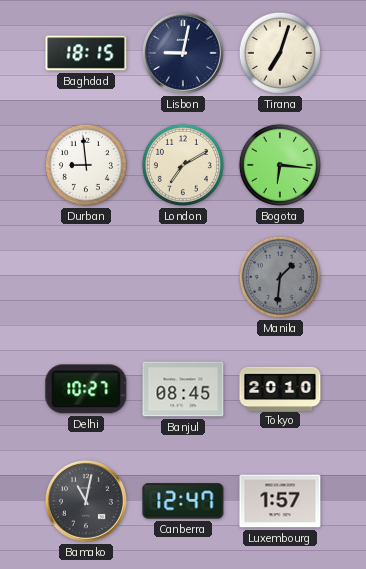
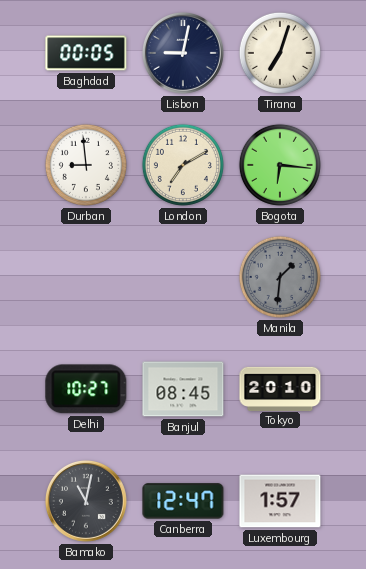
Baghdad: 18:15 -> 00:05
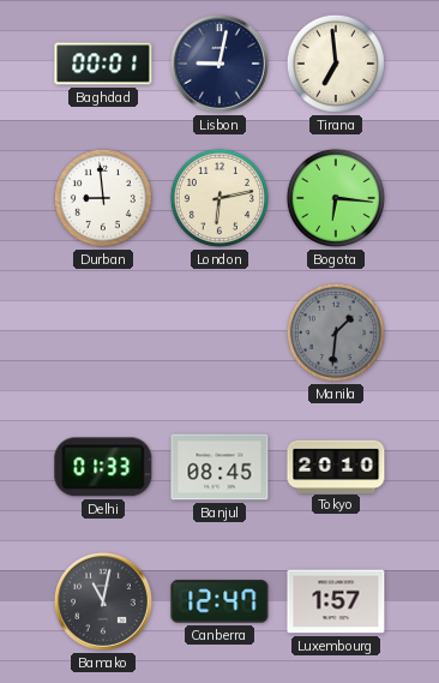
Baghdad: 00:05 -> 00:01
Tirana: 7:03 -> 6:59
London: 7:10 -> 6:13
Delhi: 10:27 -> 01:33
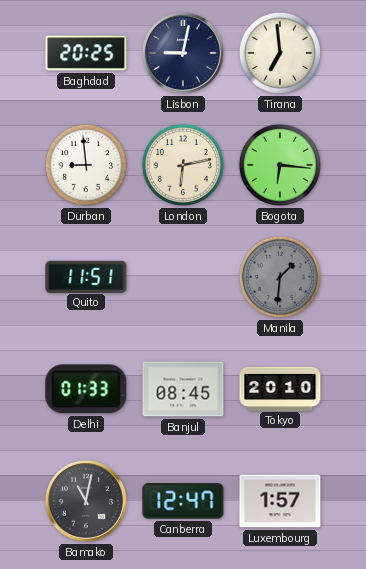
Baghdad: 00:01 -> 20:25
Quito: none -> 11:51
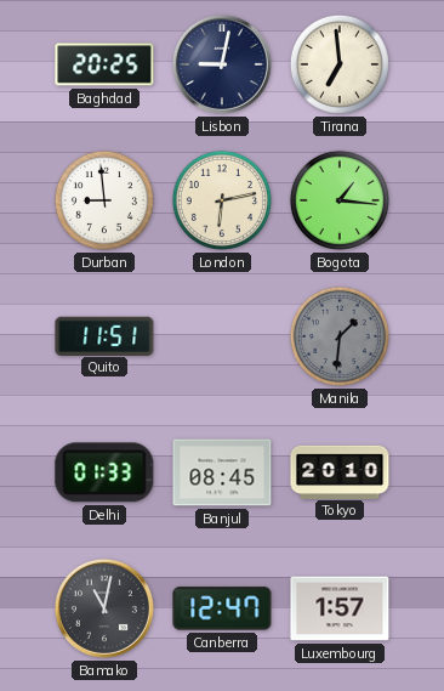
Bogota: 6:16 -> 1:16
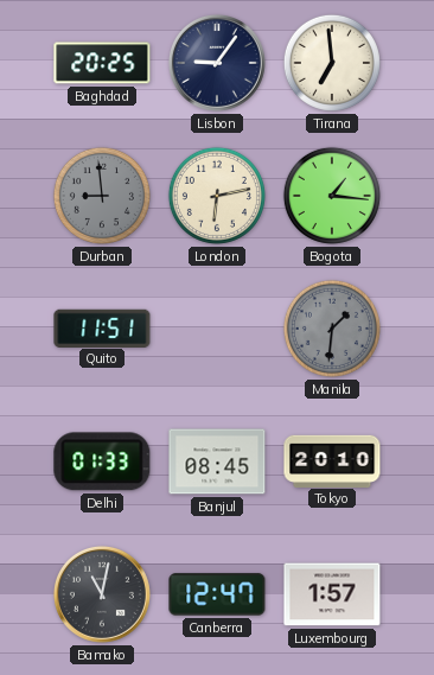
Lisbon: 9:02 -> 9:06
Durban dial: white -> grey
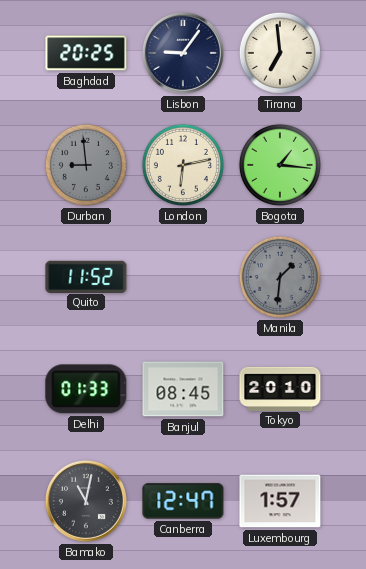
Quito: 11:51 -> 11:52
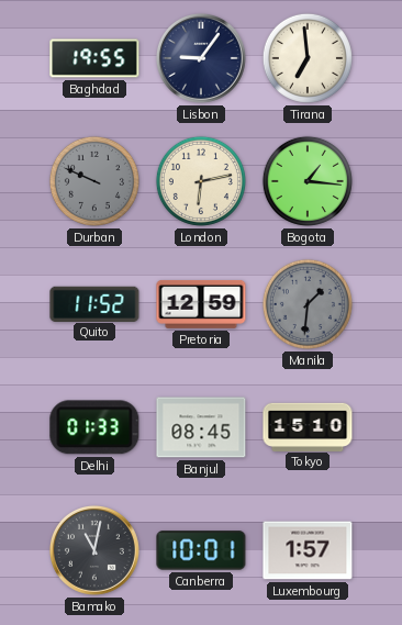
Baghdad: 20:25 -> 19:55
Durban: 8:59 -> 9:49
Pretoria: none -> 12:59
Tokyo: 20:10 -> 15:10
Canberra: 12:47 -> 10:01
